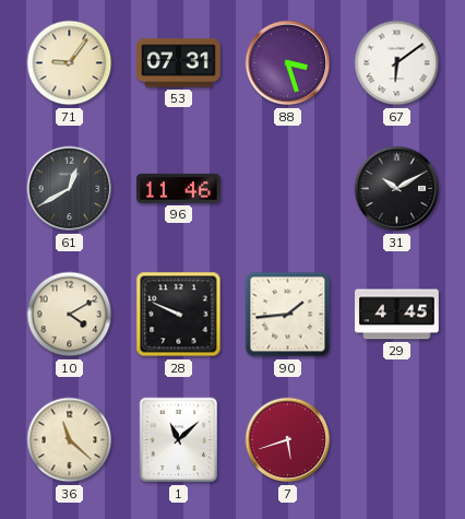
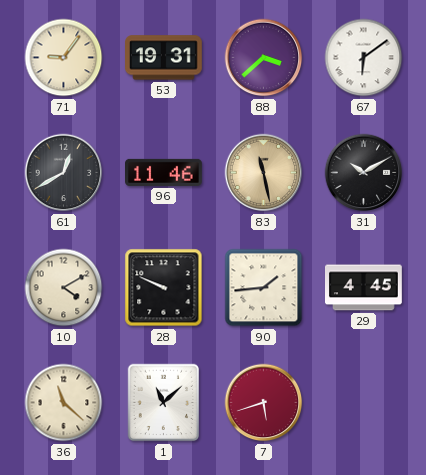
53: 07:31 -> 19:31
88: 3:27 -> 3:38
83: none -> 11:28
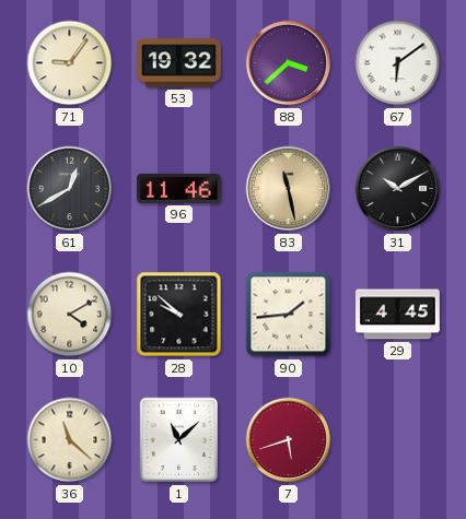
53: 19:31 -> 19:32
28: 9:49 -> 9:52
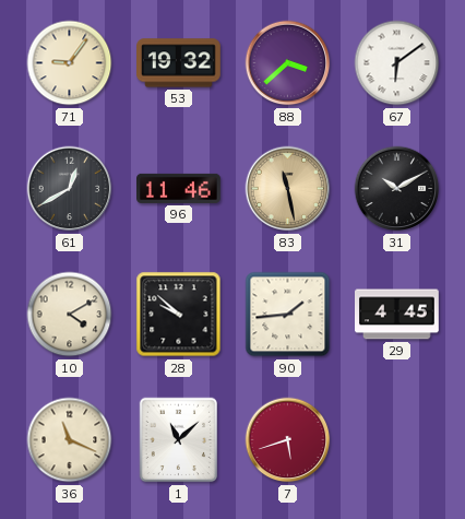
36: 11:22 -> 11:19
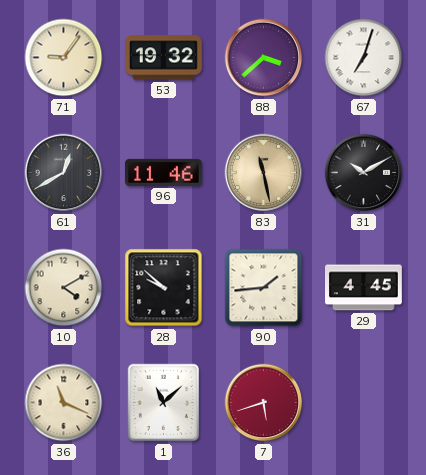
67: 6:09 -> 7:03
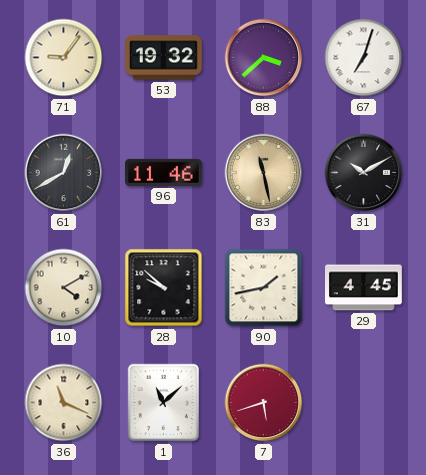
90: 1:44 -> 1:43
